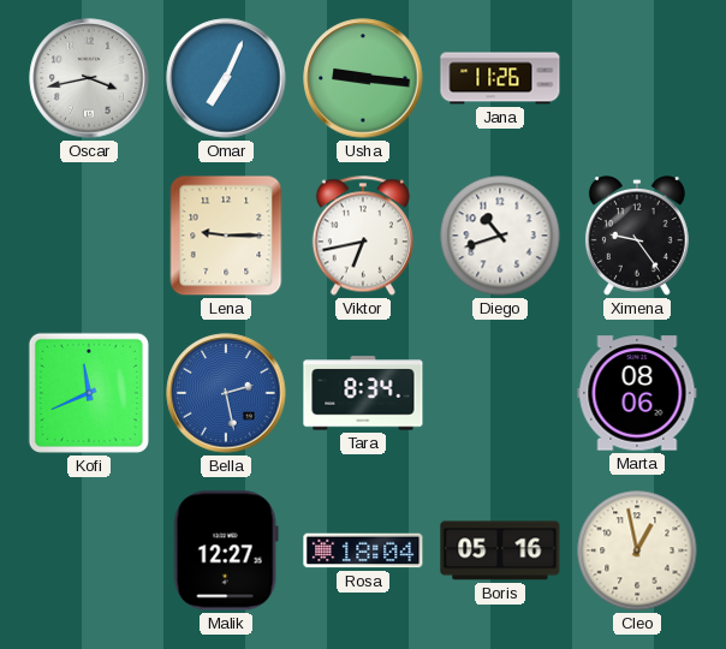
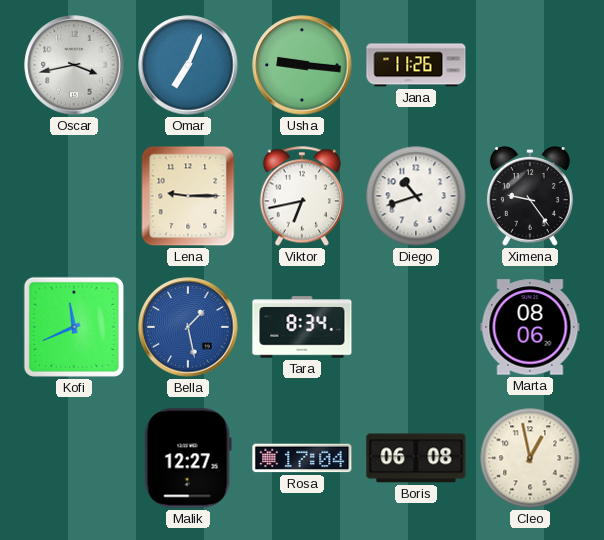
Bella: 2:28 -> 1:28
Rosa: 18:04 -> 17:04
Boris: 05:16 -> 06:08
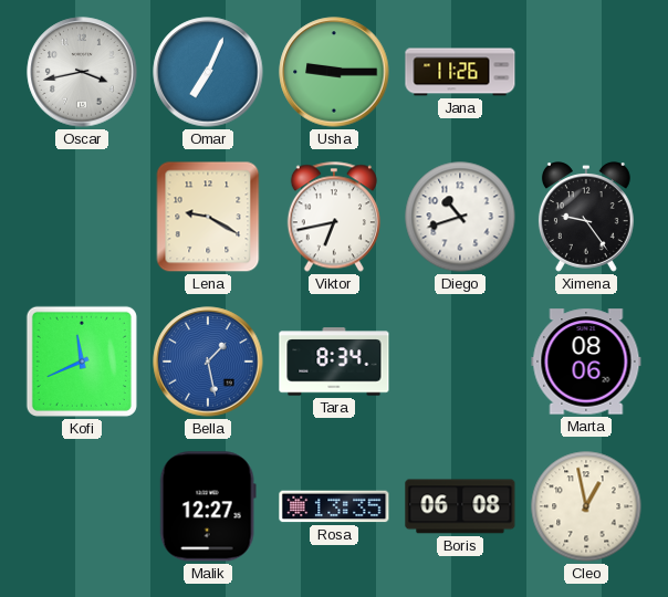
Usha: 9:16 -> 9:15
Lena: 9:15 -> 9:20
Rosa: 17:04 -> 13:35
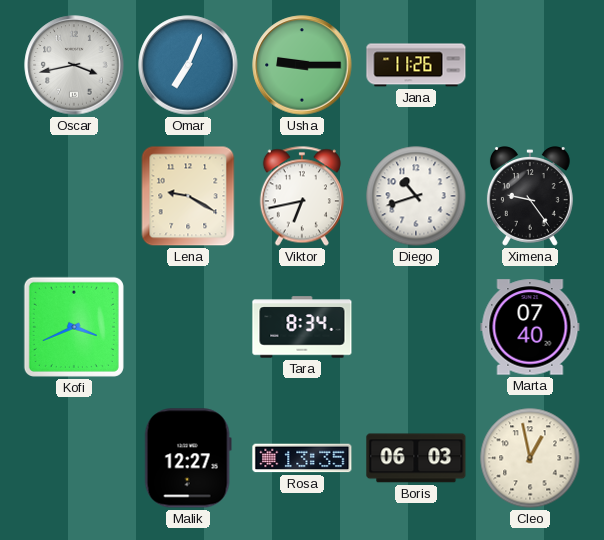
Kofi: 11:41 -> 3:41
Bella: 1:28 -> none
Marta: 08:06 -> 07:40
Boris: 06:08 -> 06:03
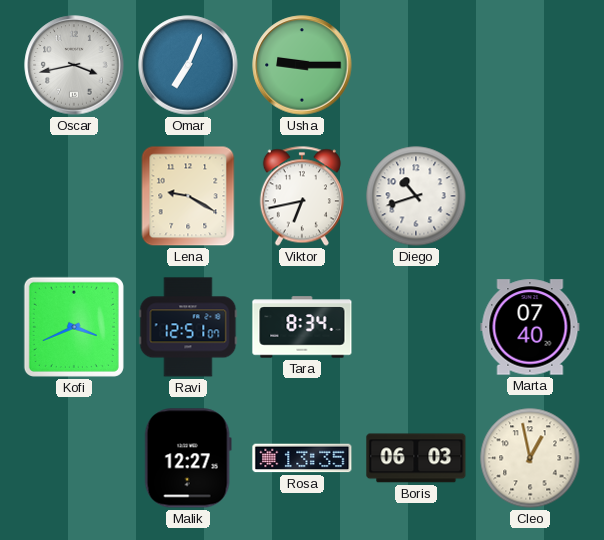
Jana: 11:26 -> none
Ximena: 9:24 -> none
Ravi: none -> 12:51
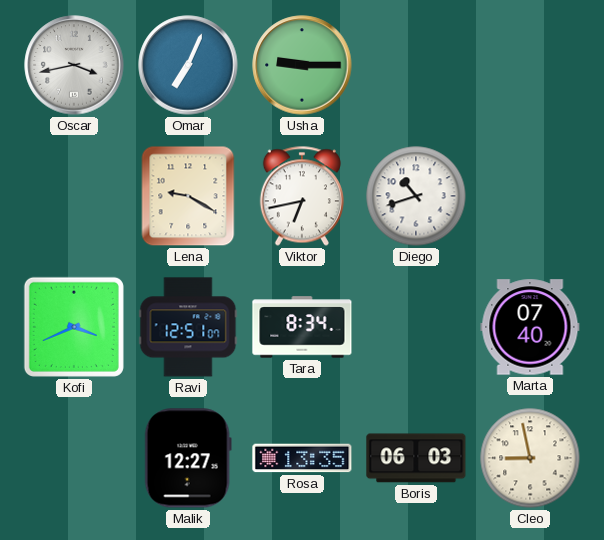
Cleo: 12:58 -> 8:58
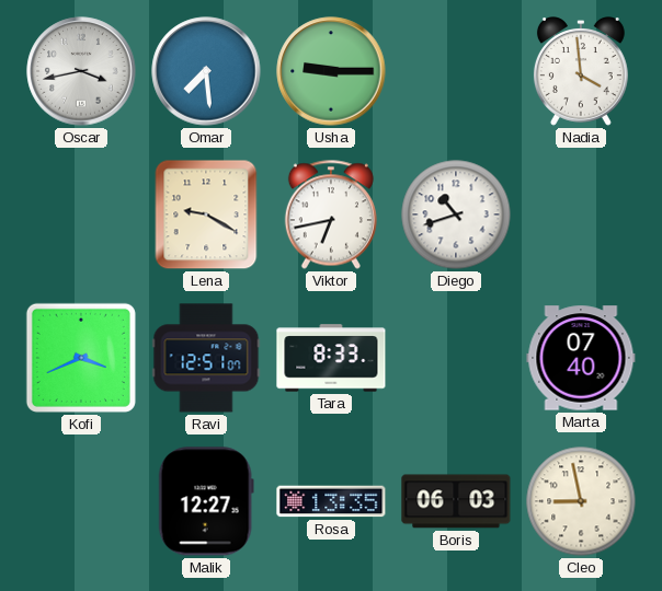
Omar: 7:04 -> 7:29
Nadia: none -> 3:59
Tara: 8:34 -> 8:33
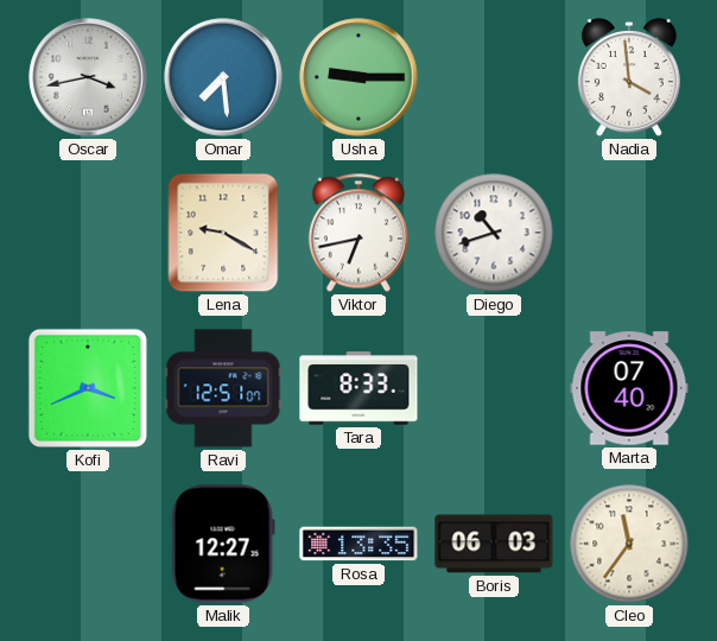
Cleo: 8:58 -> 11:36
